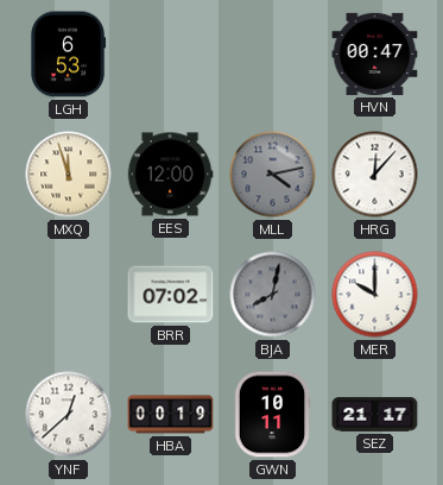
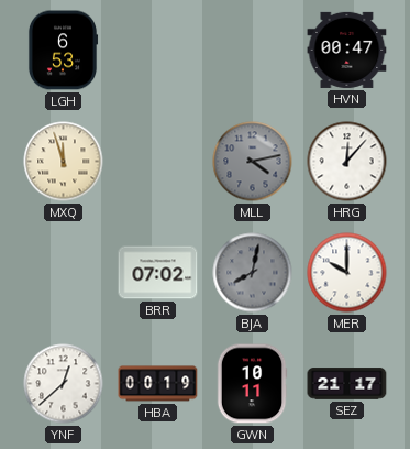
EES: 12:00 -> none
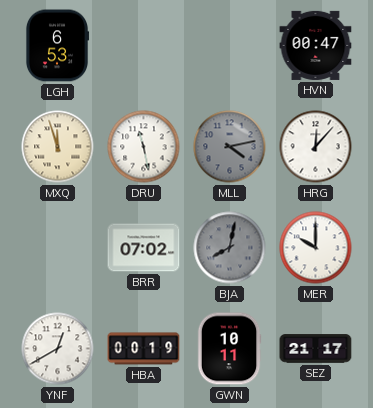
DRU: none -> 11:28
YNF: 12:38 -> 12:40
